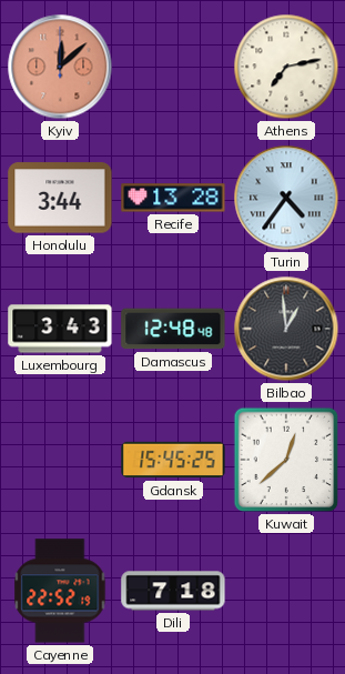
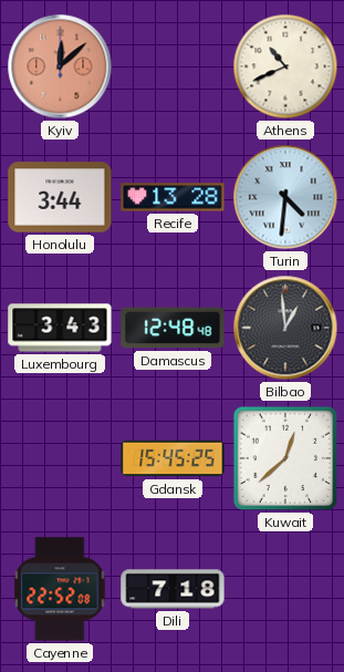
Athens: 7:13 -> 10:41
Turin: 4:36 -> 4:31
Cayenne: 22:52:19 -> 22:52:08
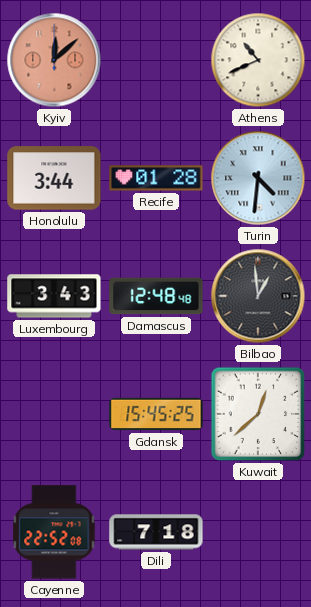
Recife: 13:28 -> 01:28
